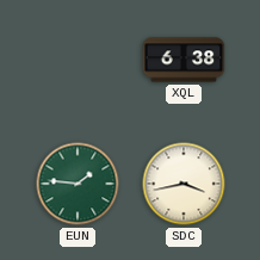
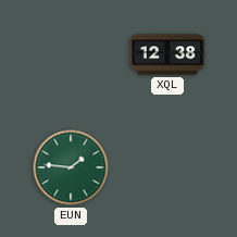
XQL: 6:38 -> 12:38
SDC: 3:43 -> none
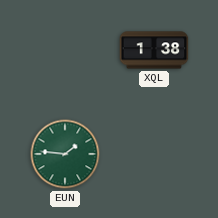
XQL: 12:38 -> 1:38
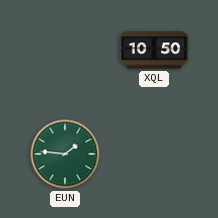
XQL: 1:38 -> 10:50
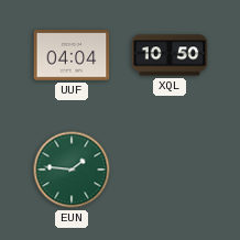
UUF: none -> 04:04
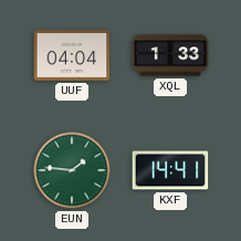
XQL: 10:50 -> 1:33
KXF: none -> 14:41
